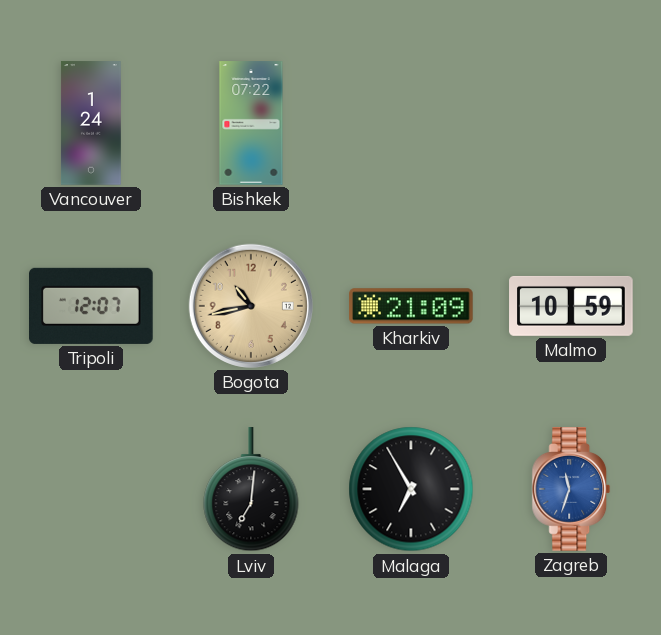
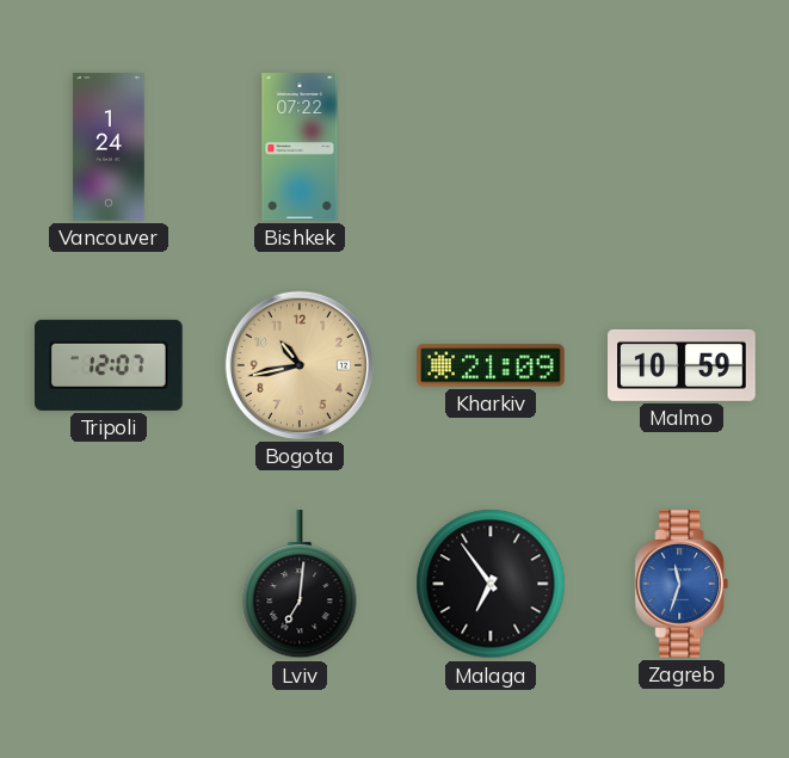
Malaga: 6:55 -> 6:54
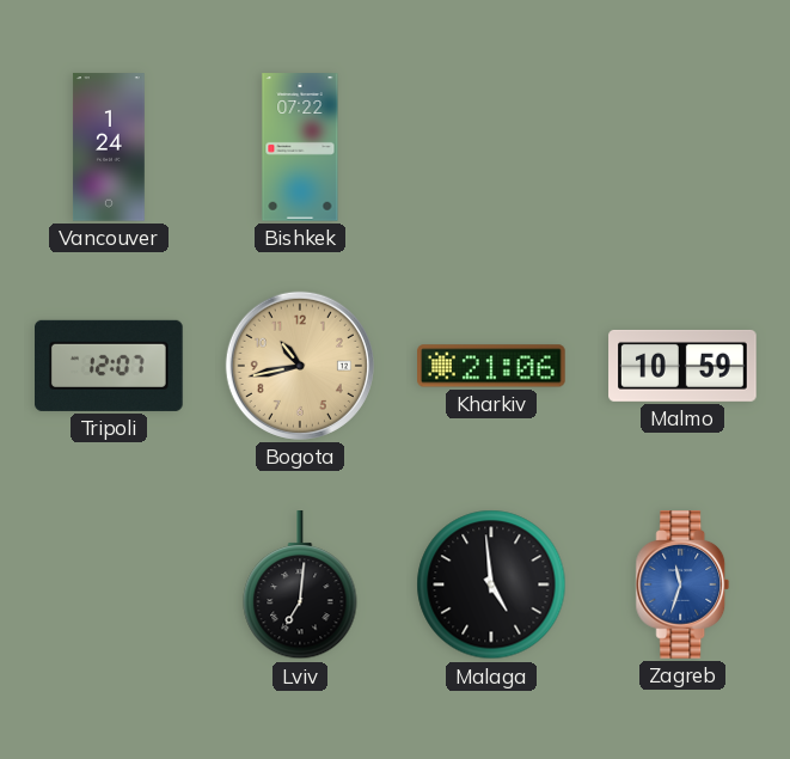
Kharkiv: 21:09 -> 21:06
Malaga: 6:54 -> 4:59
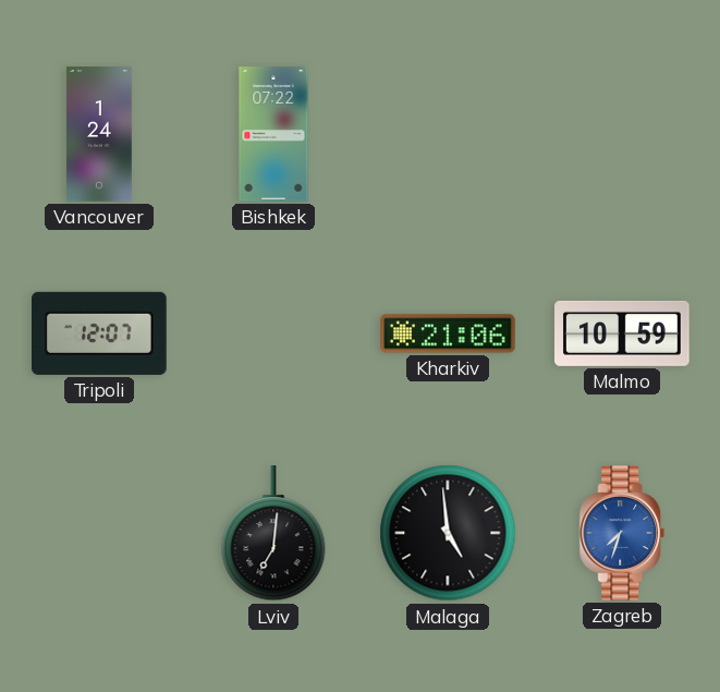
Bogota: 10:43 -> none
Zagreb: 11:33 -> 7:33
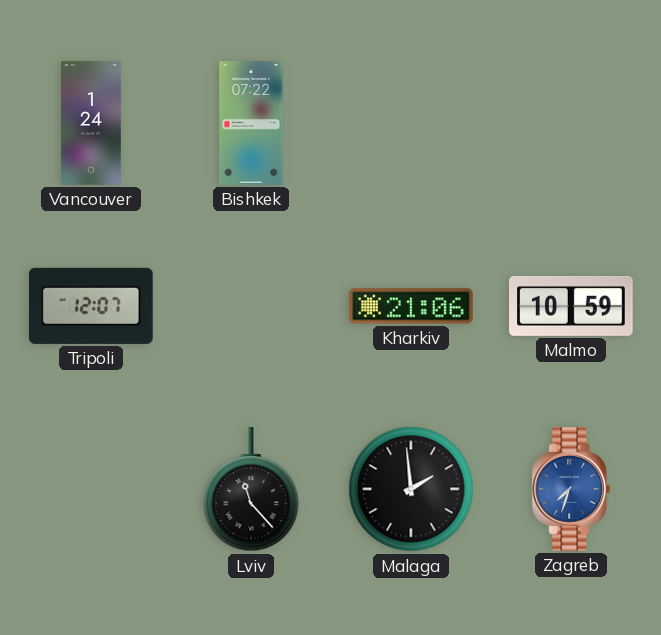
Lviv: 7:01 -> 11:23
Malaga: 4:59 -> 1:59
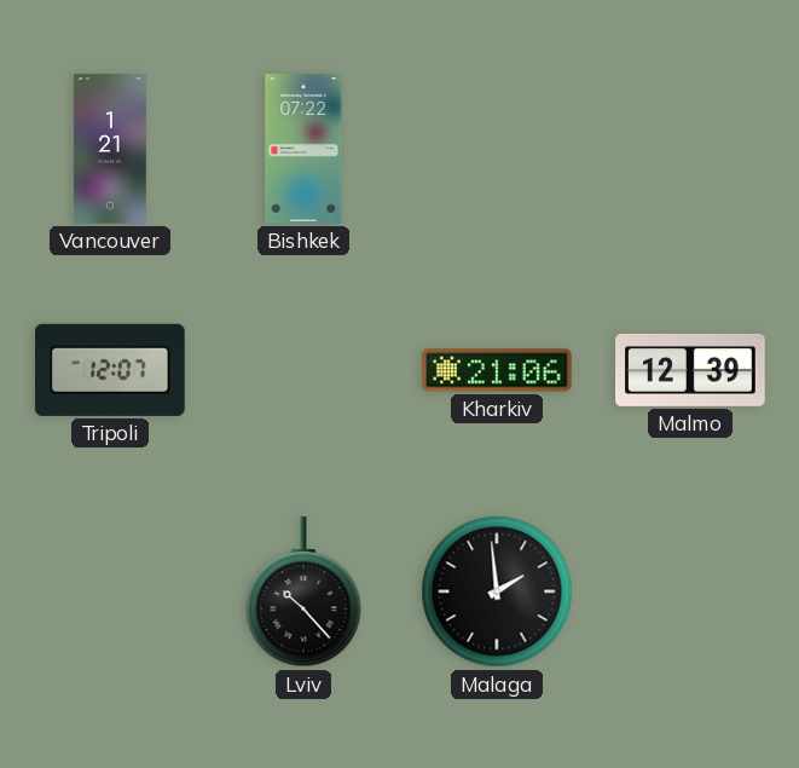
Vancouver: 1:24 -> 1:21
Malmo: 10:59 -> 12:39
Lviv: 11:23 -> 10:23
Zagreb: 7:33 -> none
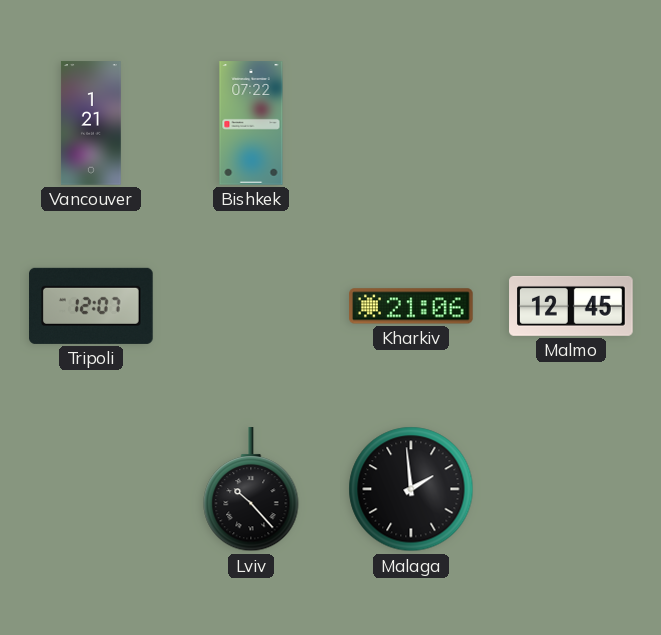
Malmo: 12:39 -> 12:45
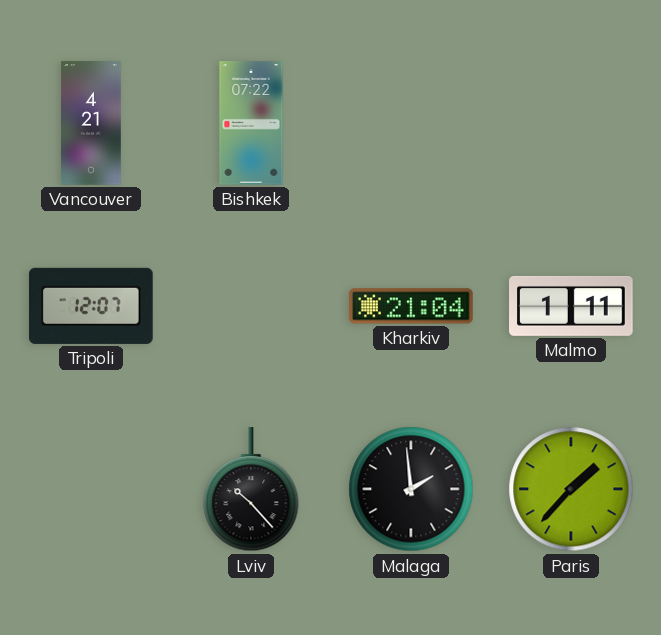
Vancouver: 1:21 -> 4:21
Kharkiv: 21:06 -> 21:04
Malmo: 12:45 -> 1:11
Paris: none -> 1:37
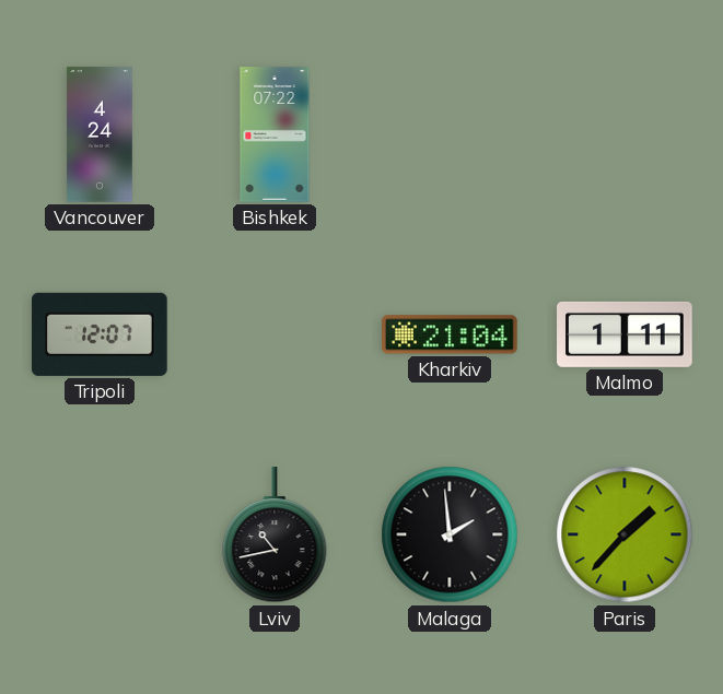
Vancouver: 4:21 -> 4:24
Lviv: 10:23 -> 10:43
